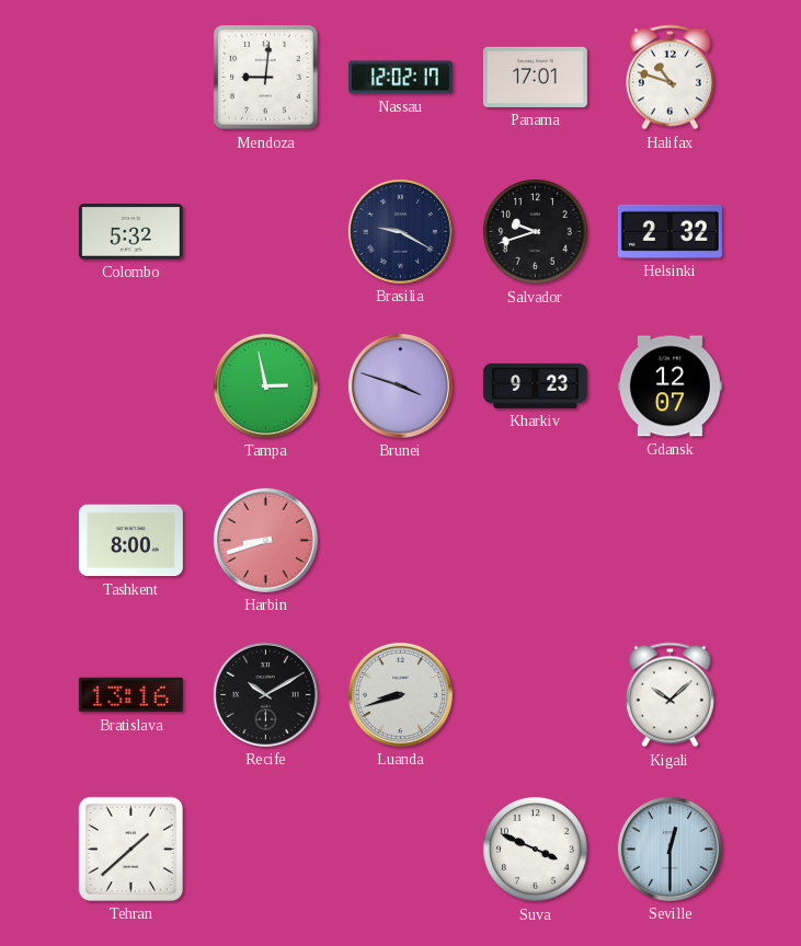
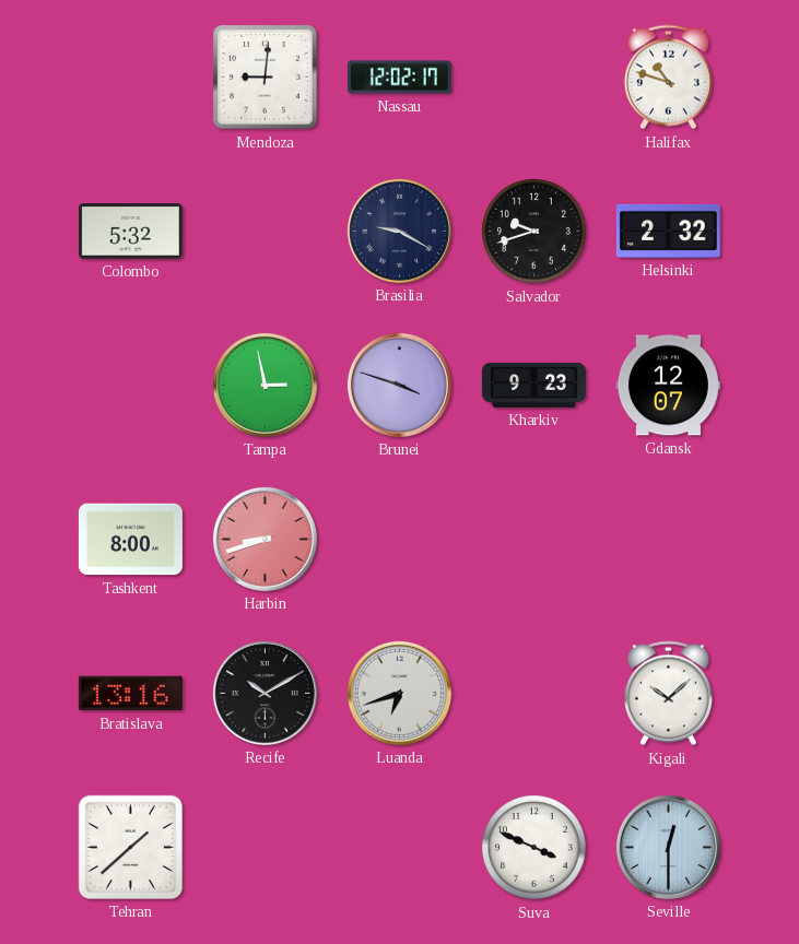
Panama: 17:01 -> none
Luanda: 8:42 -> 6:42
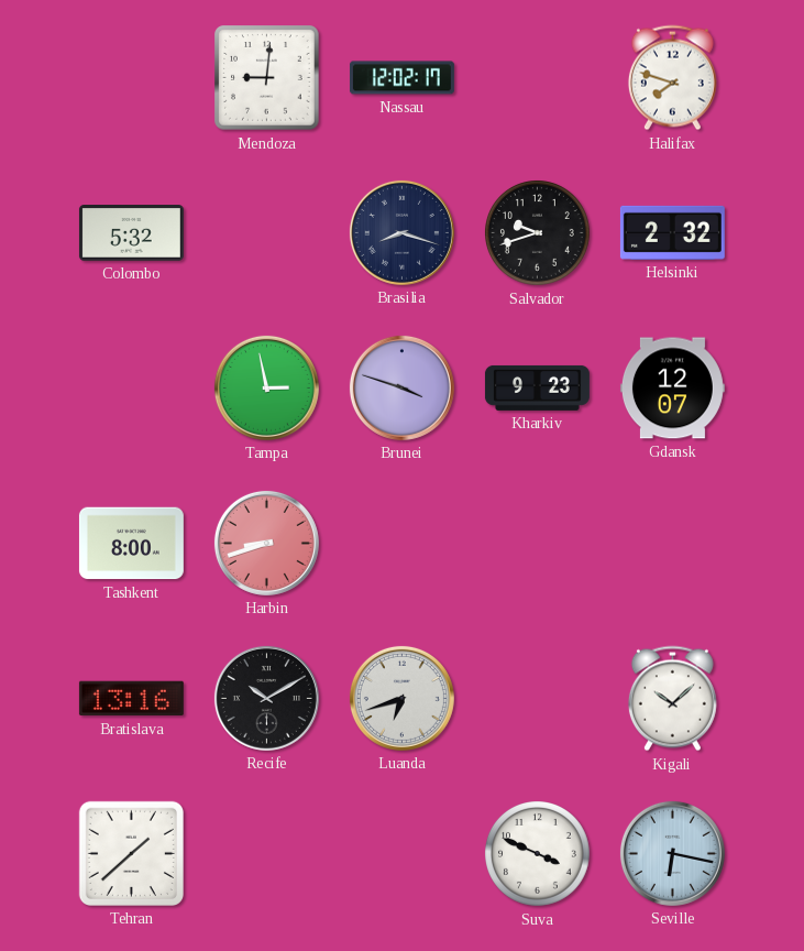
Halifax: 10:48 -> 7:48
Brasilia: 9:20 -> 8:18
Seville: 12:30 -> 6:17
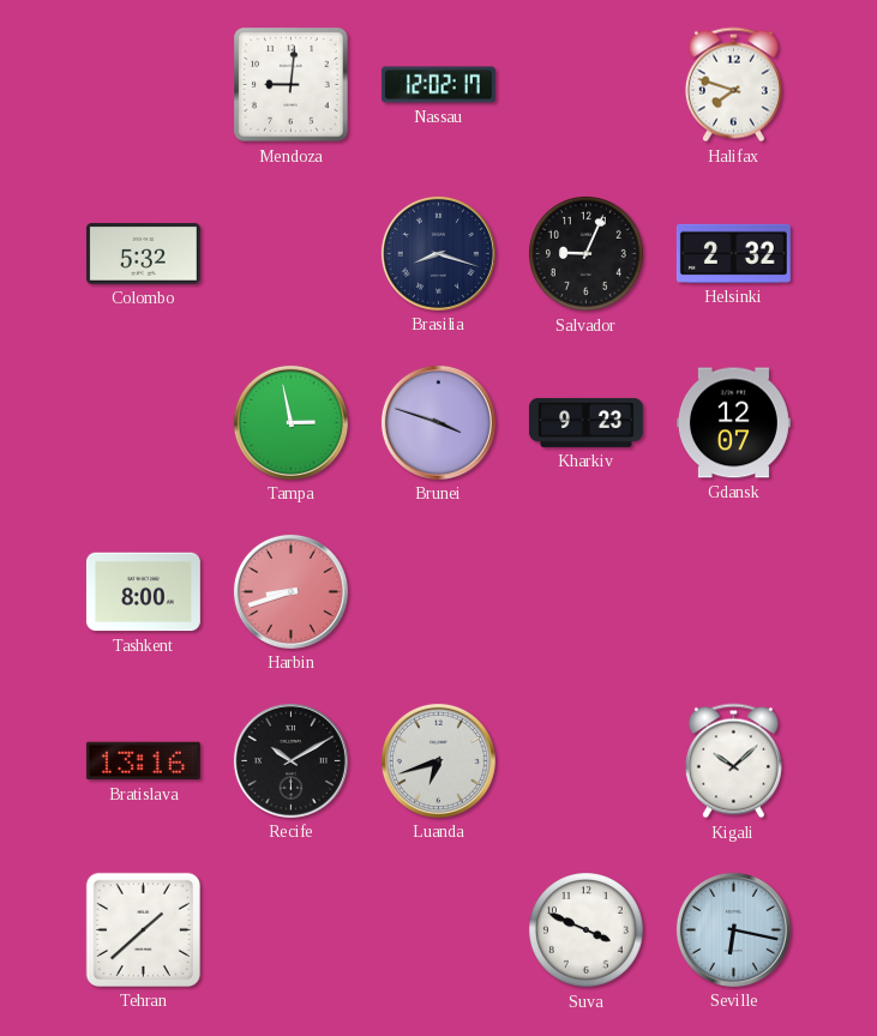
Salvador: 9:42 -> 9:04
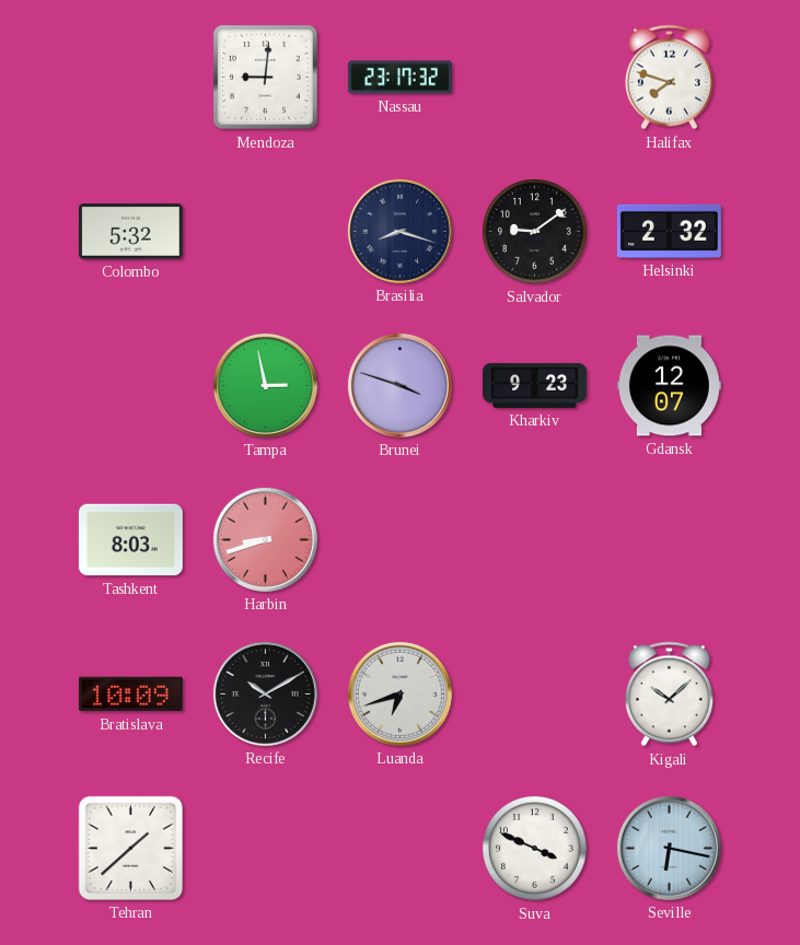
Nassau: 12:02 -> 23:17
Salvador: 9:04 -> 9:09
Tashkent: 8:00 -> 8:03
Bratislava: 13:16 -> 10:09
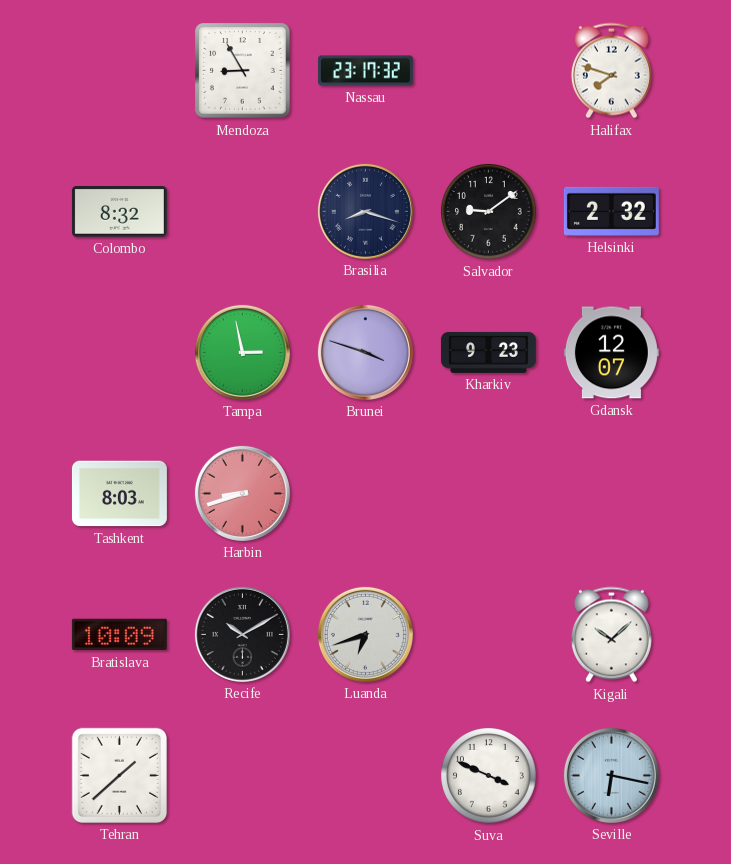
Mendoza: 9:01 -> 8:55
Colombo: 5:32 -> 8:32
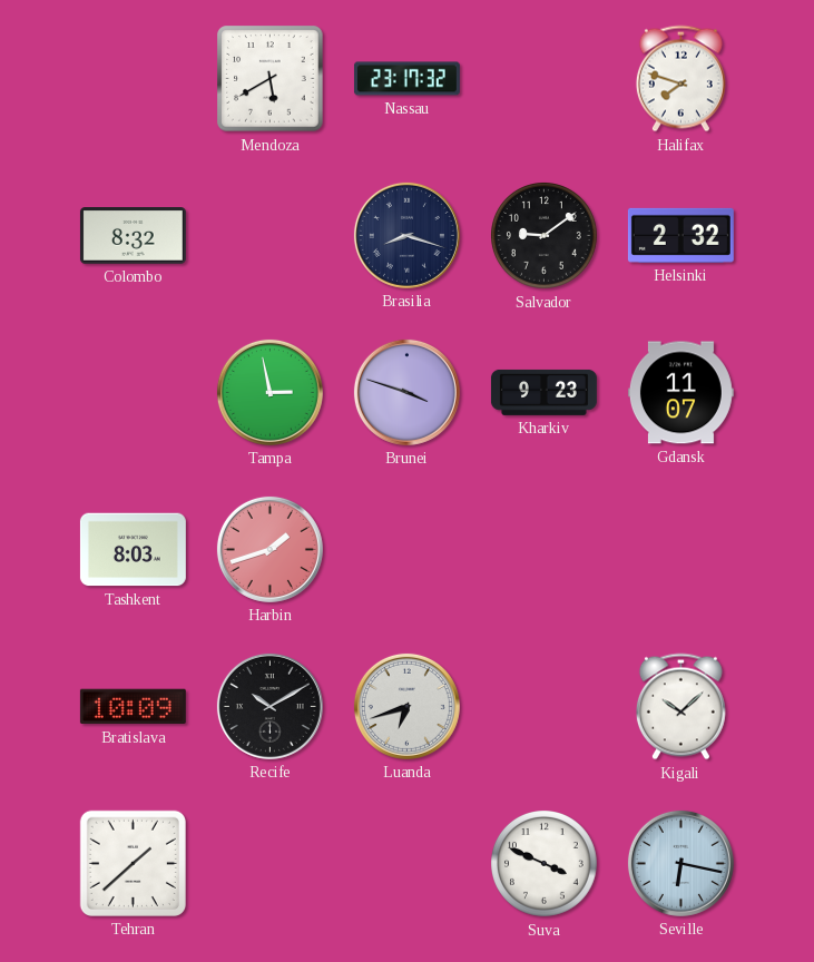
Mendoza: 8:55 -> 5:40
Gdansk: 12:07 -> 11:07
Harbin: 8:42 -> 1:42
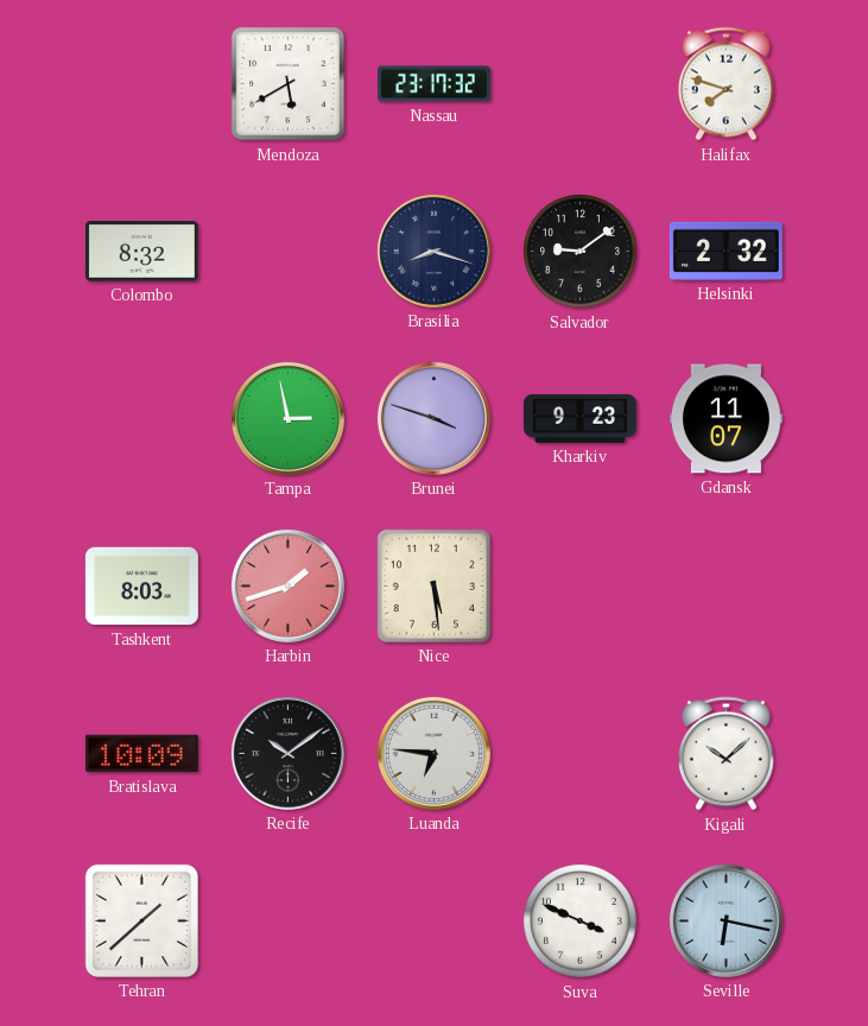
Nice: none -> 5:29
Recife: 10:10 -> 10:09
Luanda: 6:42 -> 6:46
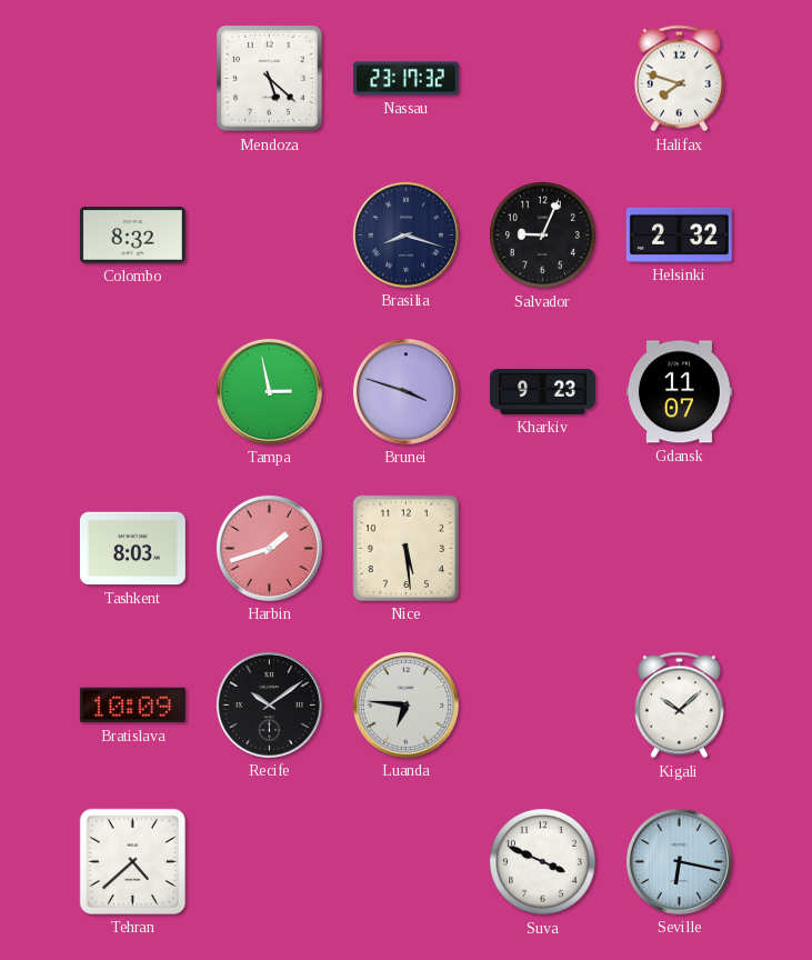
Mendoza: 5:40 -> 5:22
Salvador: 9:09 -> 9:04
Tehran: 1:38 -> 4:38
